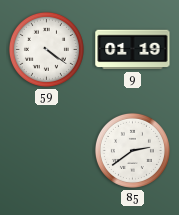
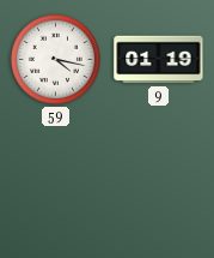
59: 4:21 -> 4:17
85: 2:39 -> none
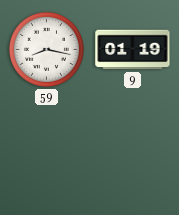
59: 4:17 -> 8:17
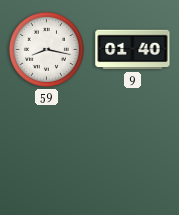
9: 01:19 -> 01:40
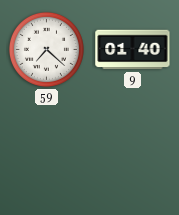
59: 8:17 -> 7:22
